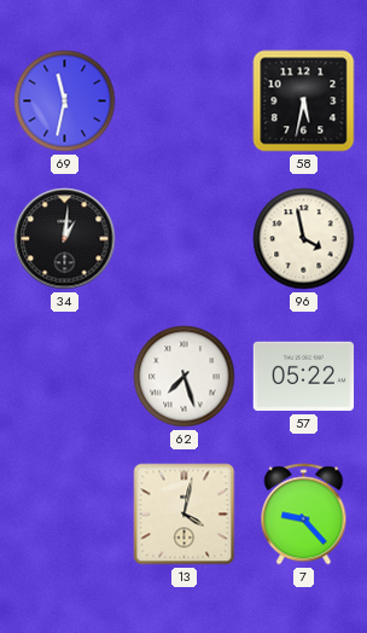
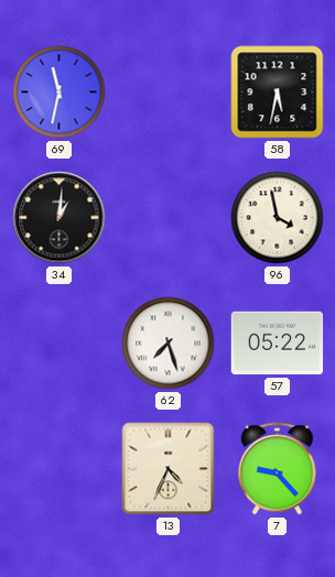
13: 4:02 -> 4:34
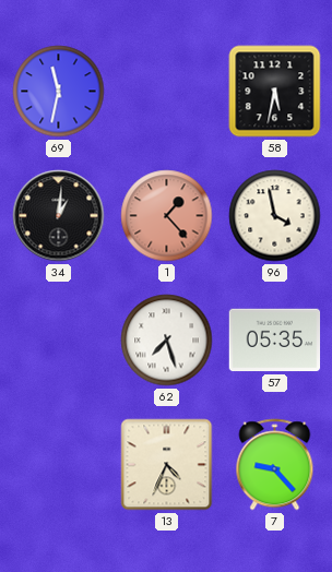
1: none -> 1:23
57: 05:22 -> 05:35
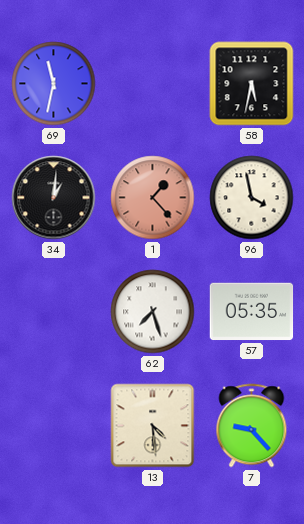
13: 4:34 -> 4:29
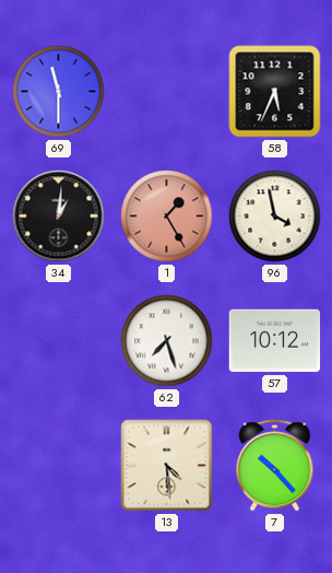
69: 11:32 -> 11:30
58: 5:32 -> 5:34
1: 1:23 -> 1:25
57: 05:35 -> 10:12
7: 9:23 -> 10:23
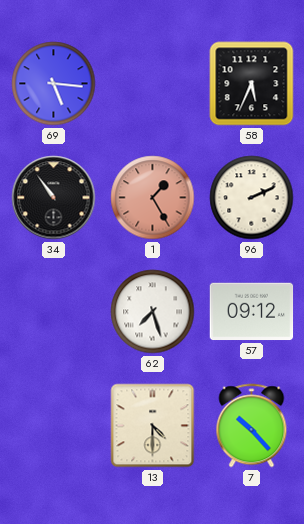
69: 11:30 -> 5:16
34: 1:01 -> 10:54
96: 3:58 -> 2:11
57: 10:12 -> 09:12
13: 4:29 -> 4:30
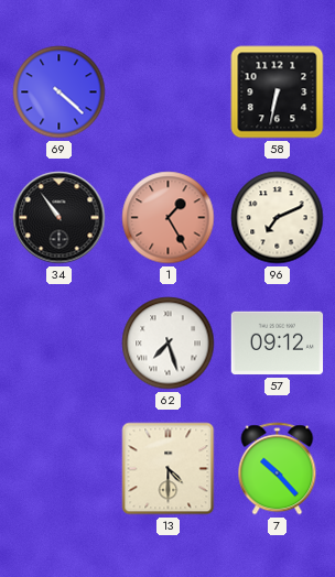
69: 5:16 -> 4:22
58: 5:34 -> 6:32
96: 2:11 -> 7:11
